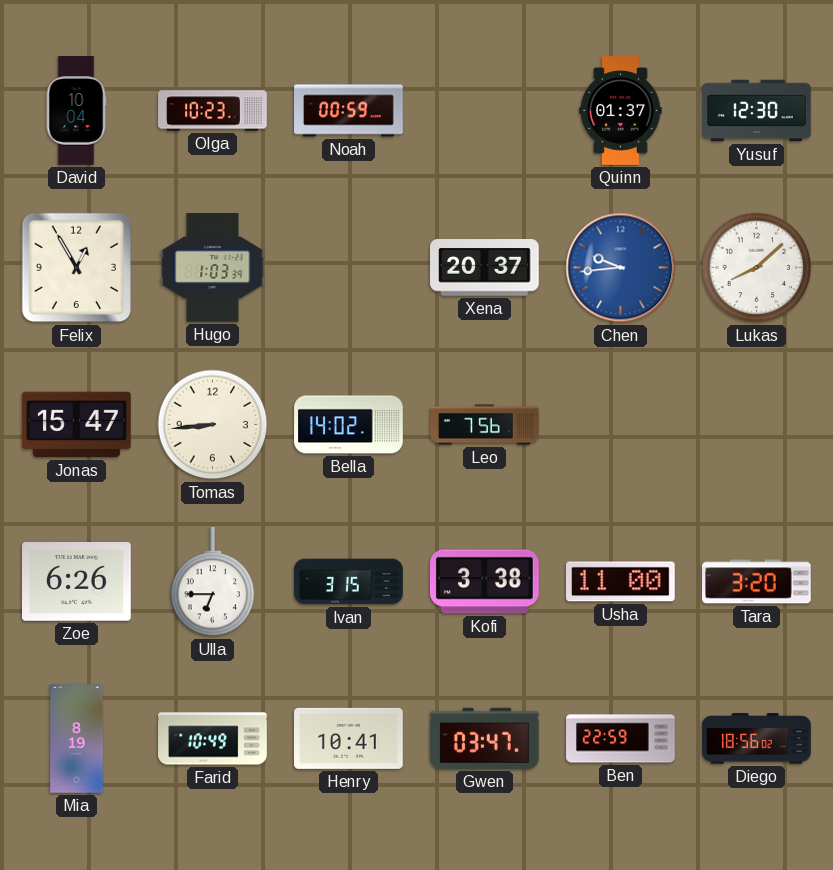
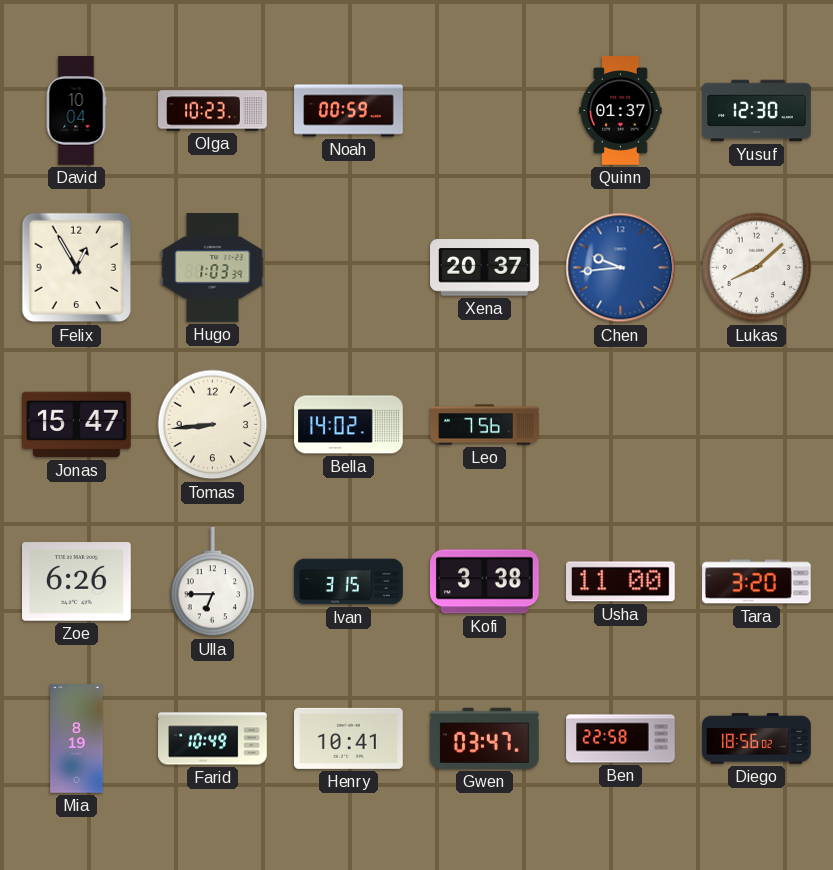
Ben: 22:59 -> 22:58
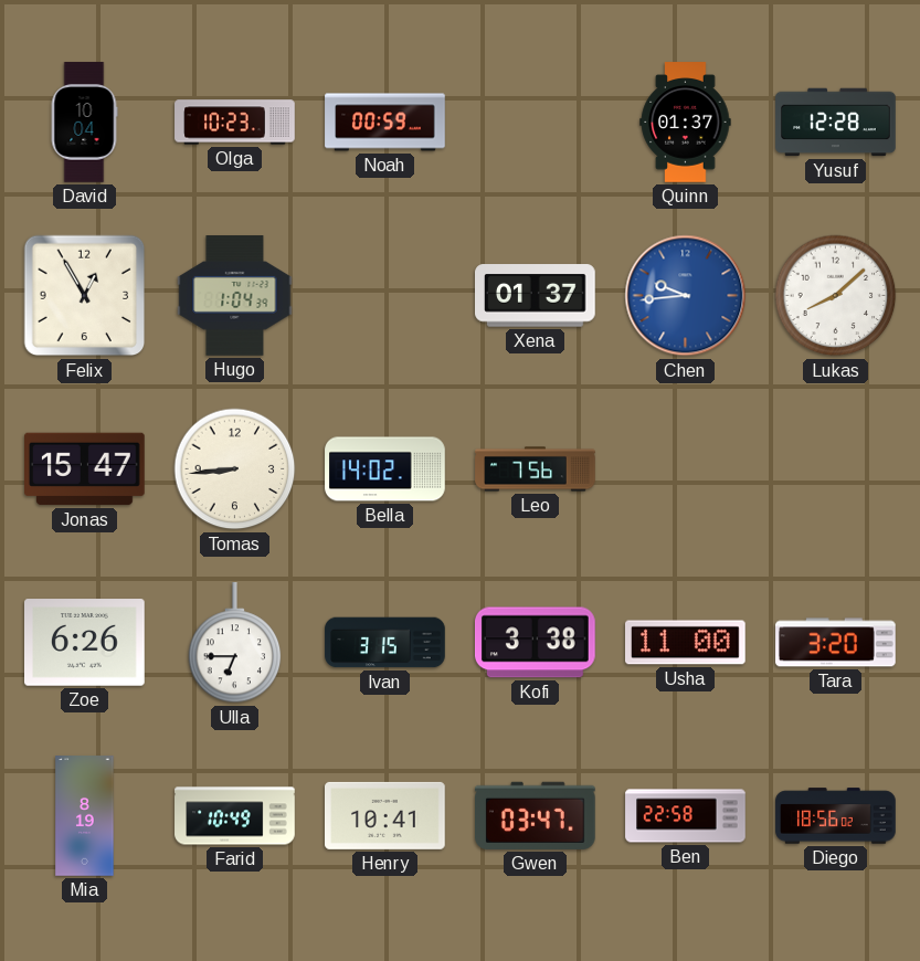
Yusuf: 12:30 -> 12:28
Hugo: 1:03 -> 1:04
Xena: 20:37 -> 01:37
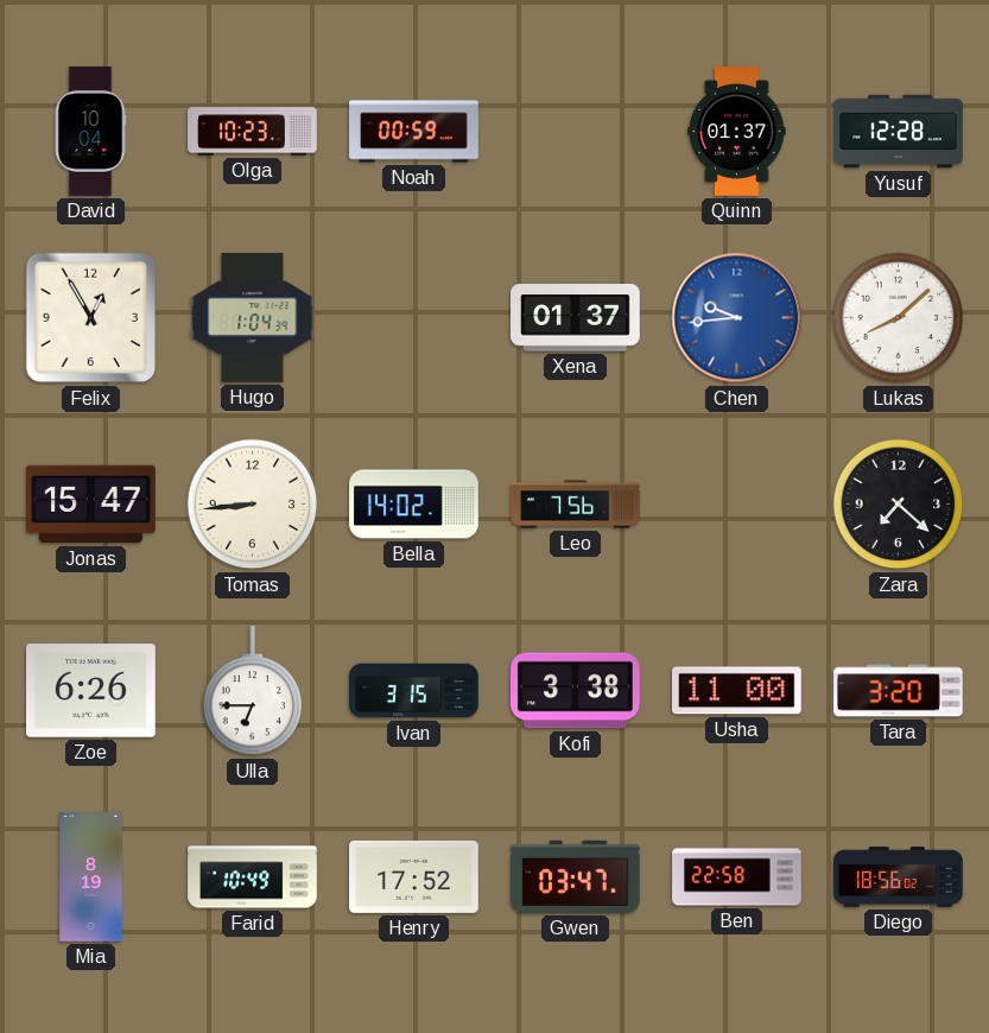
Zara: none -> 7:22
Henry: 10:41 -> 17:52
